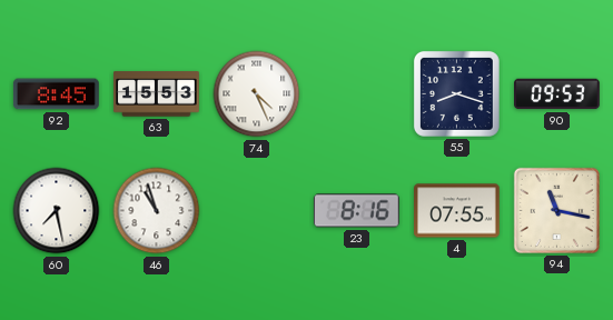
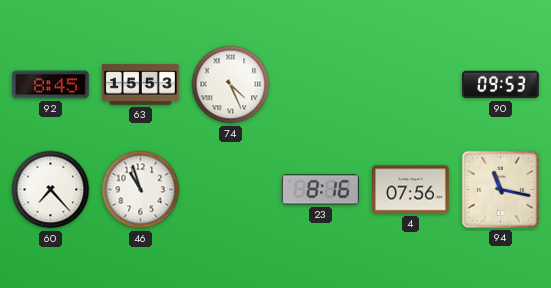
55: 8:18 -> none
60: 7:28 -> 7:23
4: 07:55 -> 07:56
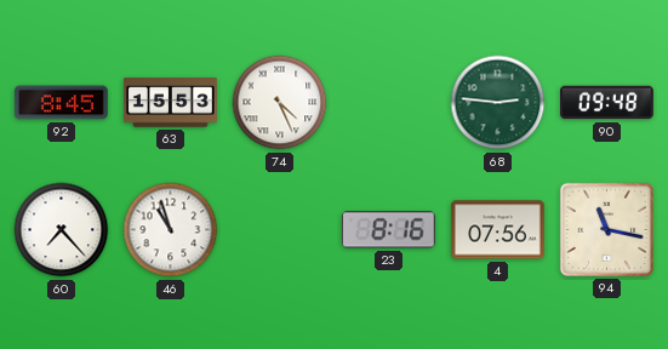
68: none -> 2:46
90: 09:53 -> 09:48
